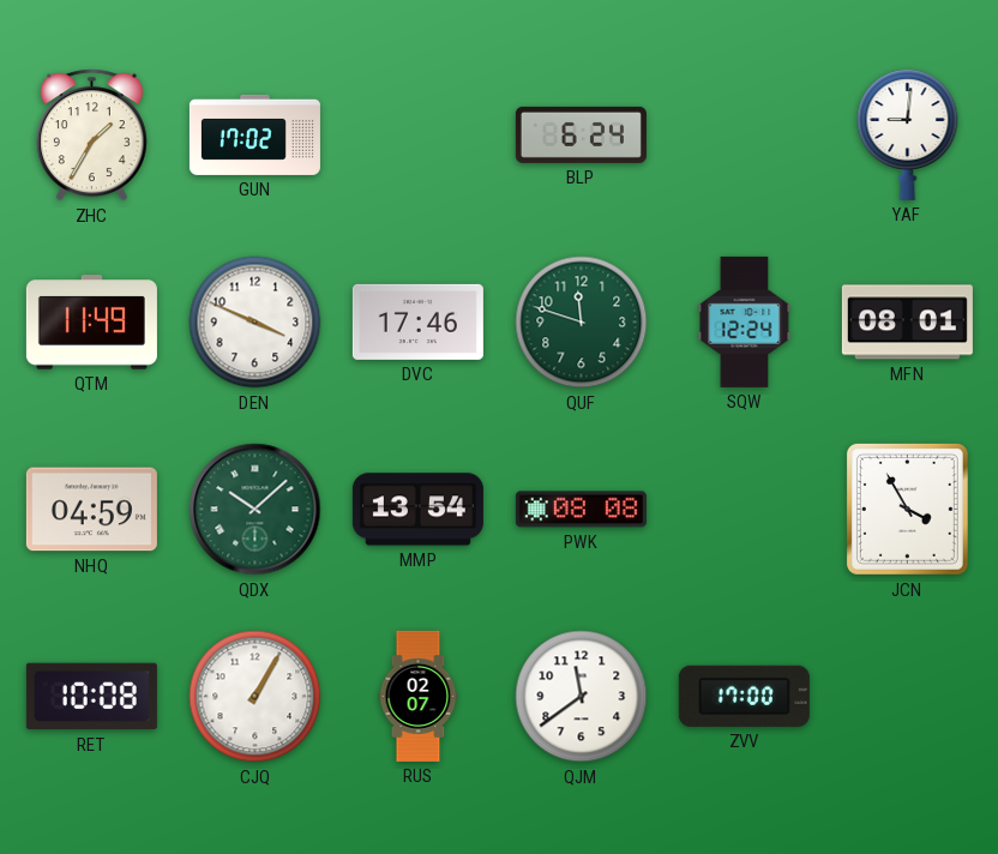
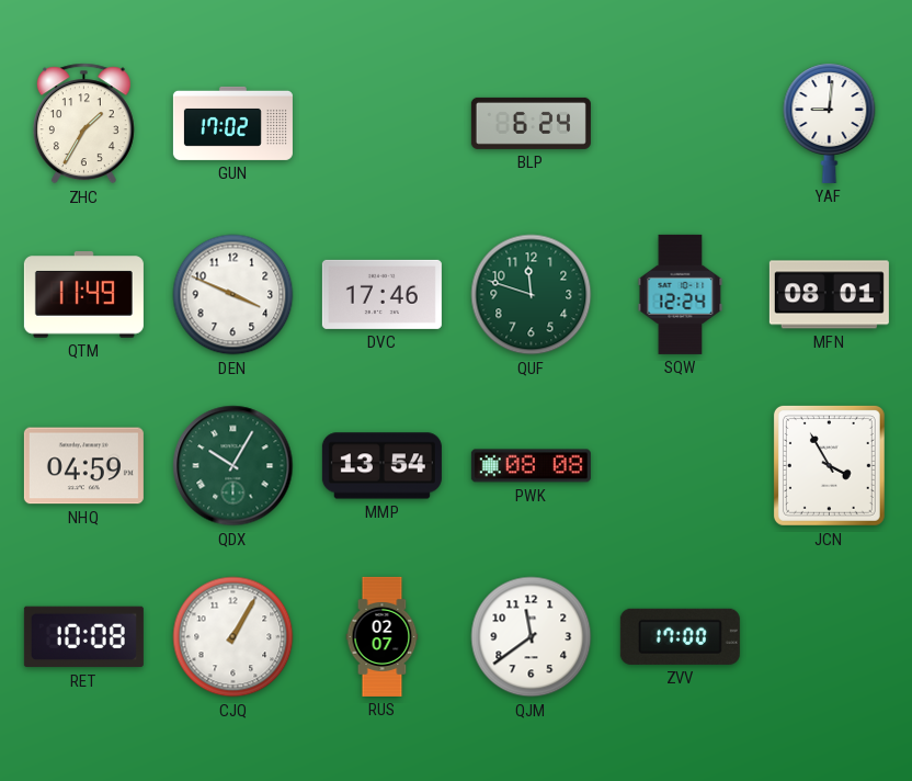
QDX: 10:08 -> 10:05
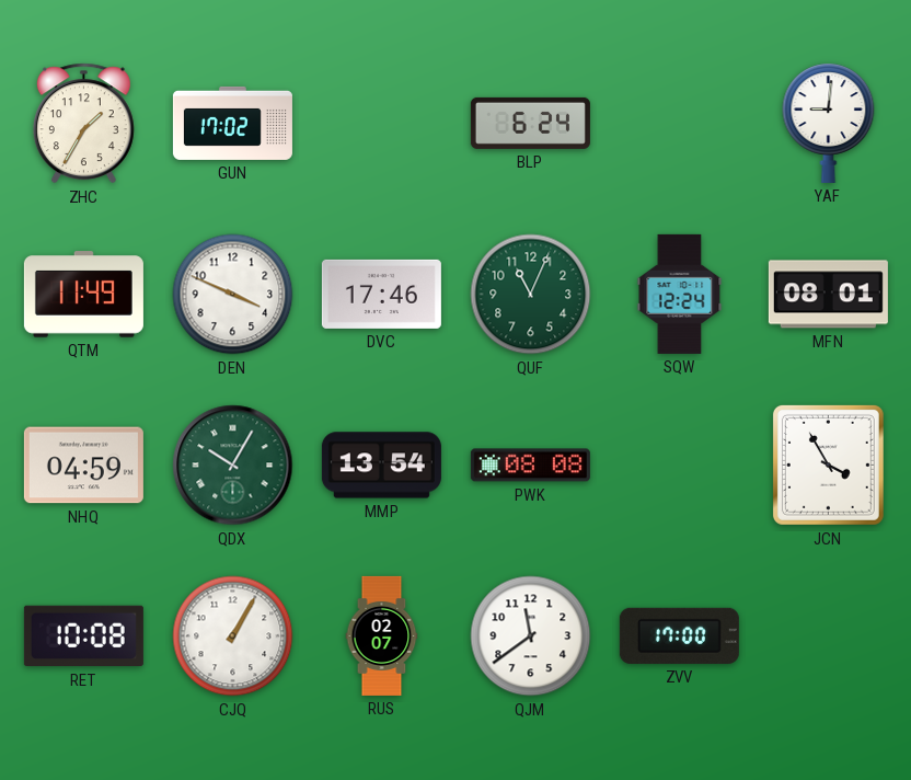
QUF: 11:48 -> 11:04
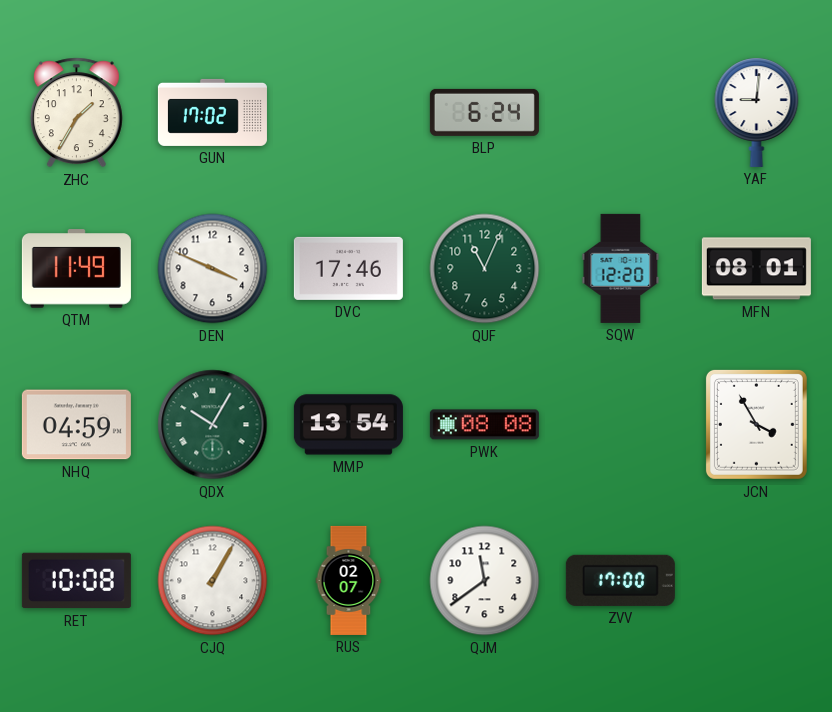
SQW: 12:24 -> 12:20
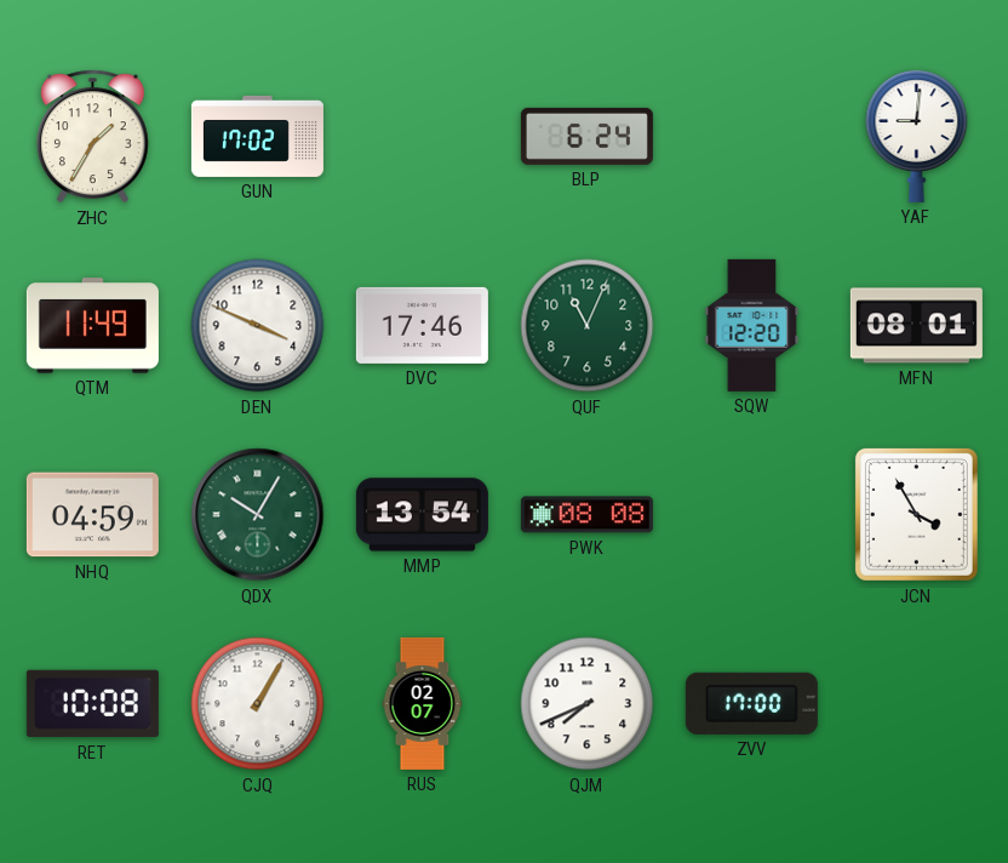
QJM: 11:39 -> 7:41
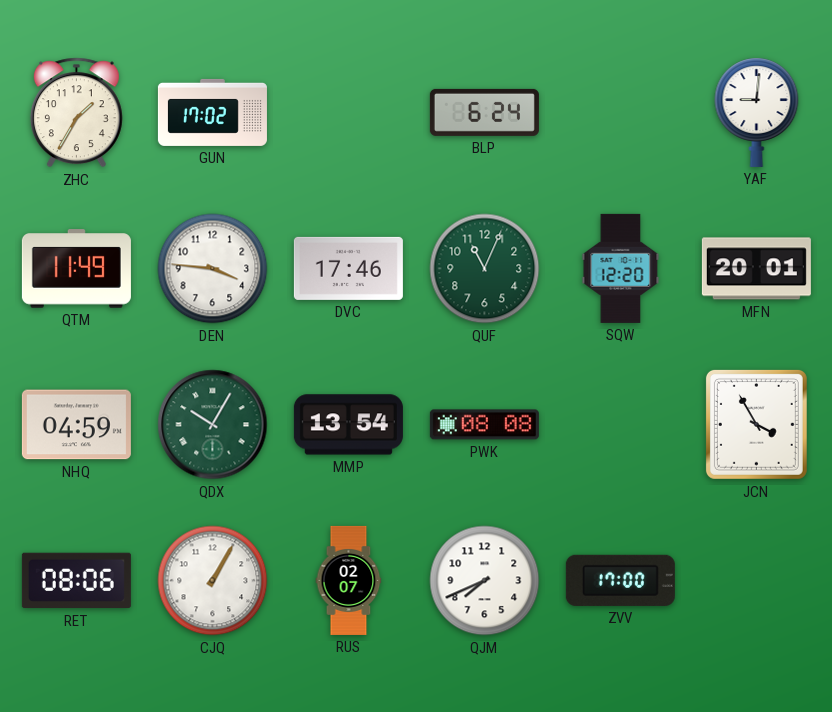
DEN: 3:49 -> 3:46
MFN: 08:01 -> 20:01
RET: 10:08 -> 08:06
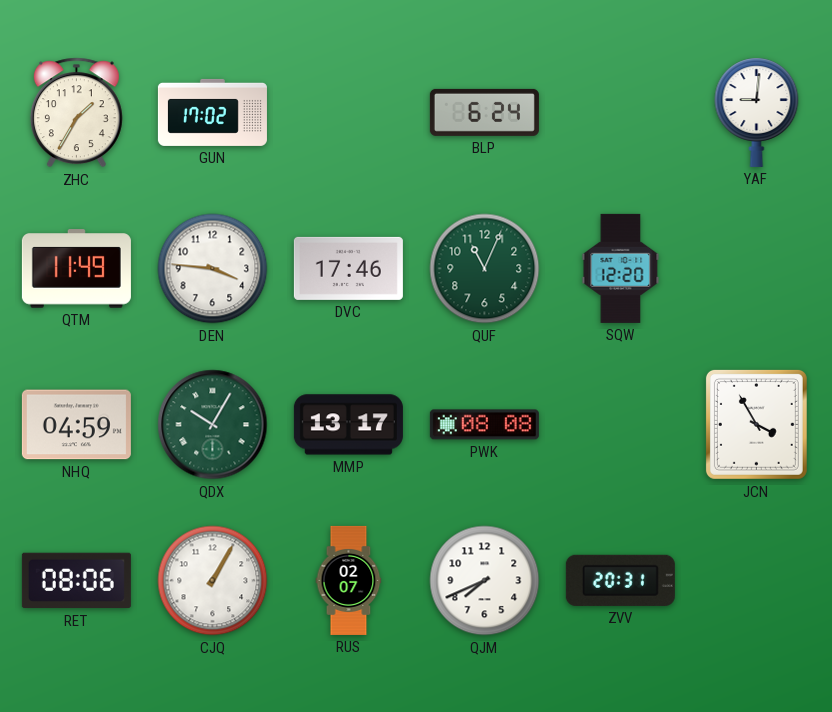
MFN: 20:01 -> none
MMP: 13:54 -> 13:17
ZVV: 17:00 -> 20:31
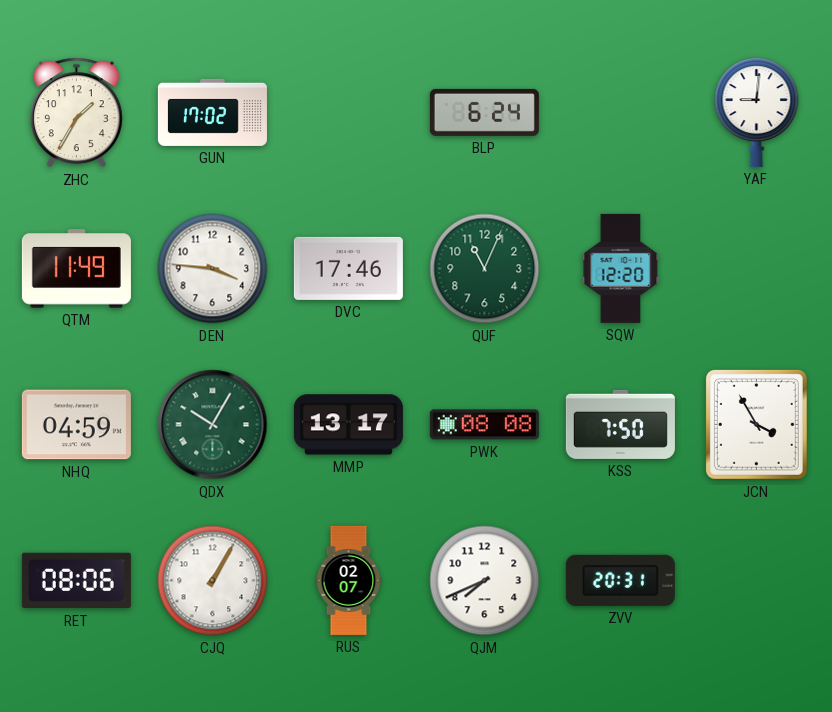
KSS: none -> 7:50
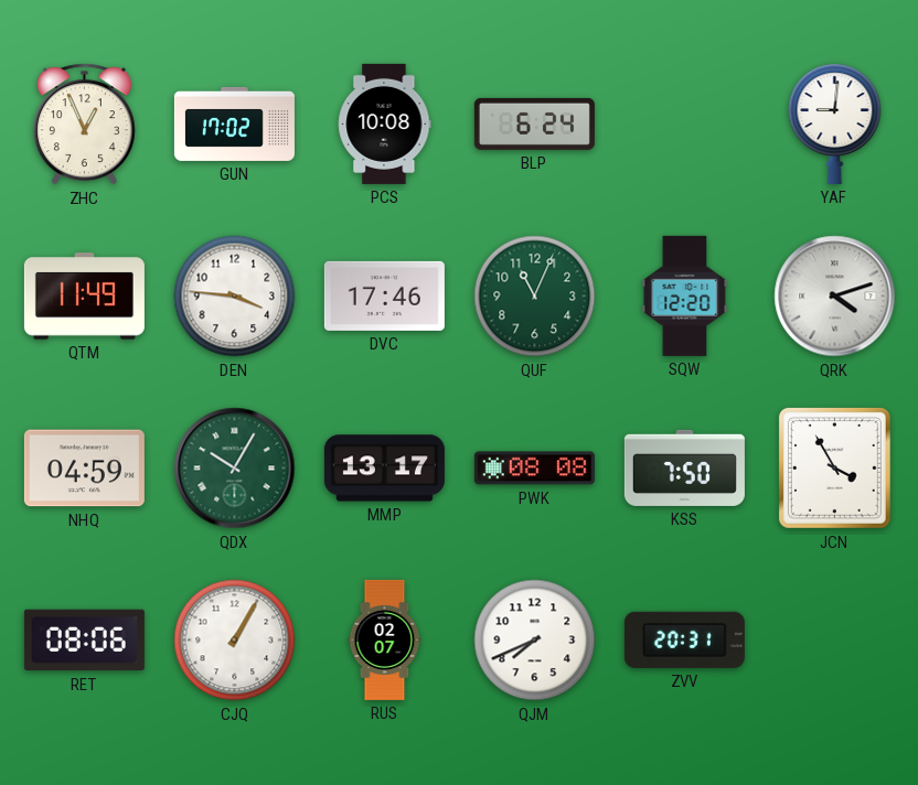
ZHC: 1:35 -> 12:56
PCS: none -> 10:08
QRK: none -> 4:12
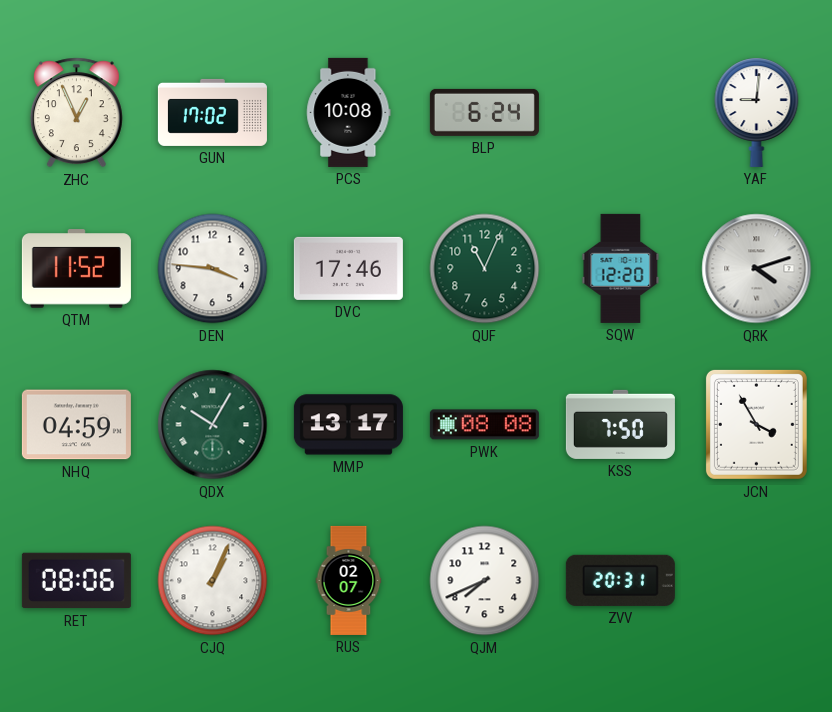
QTM: 11:49 -> 11:52
CJQ: 1:05 -> 1:04
